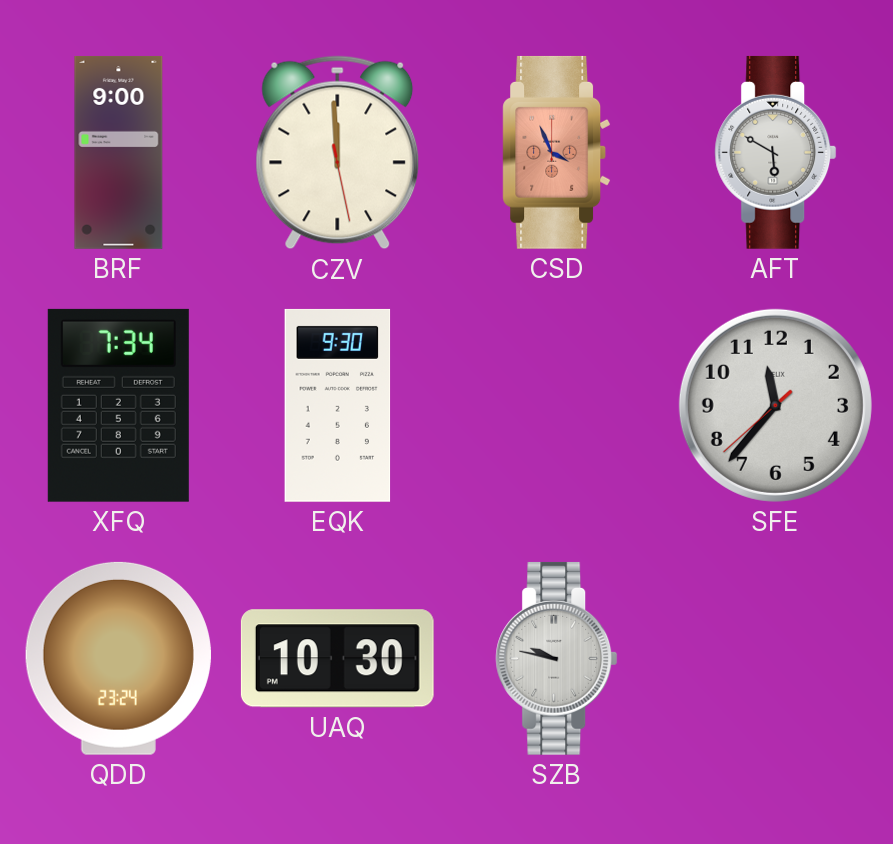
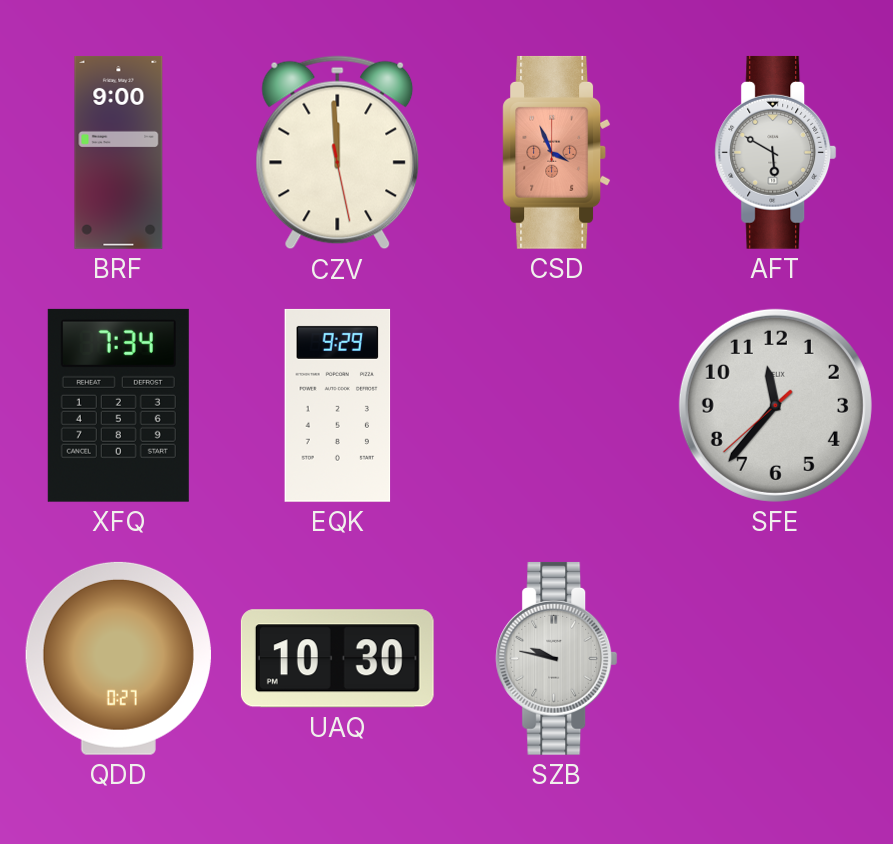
EQK: 9:30 -> 9:29
QDD: 23:24 -> 0:27
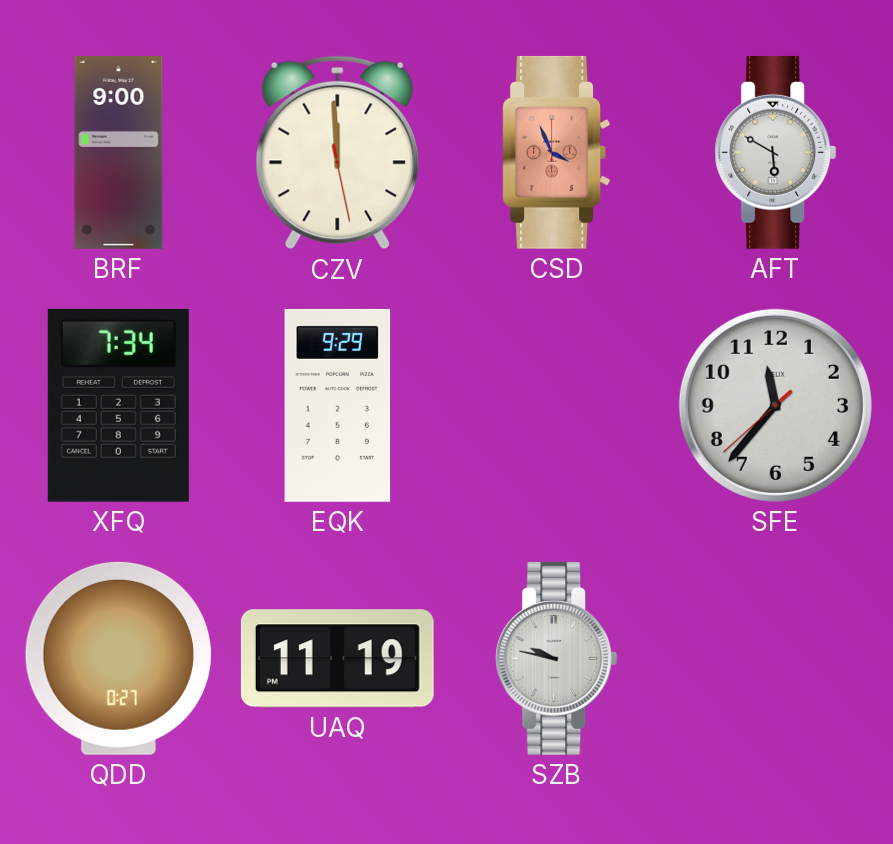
UAQ: 10:30 -> 11:19
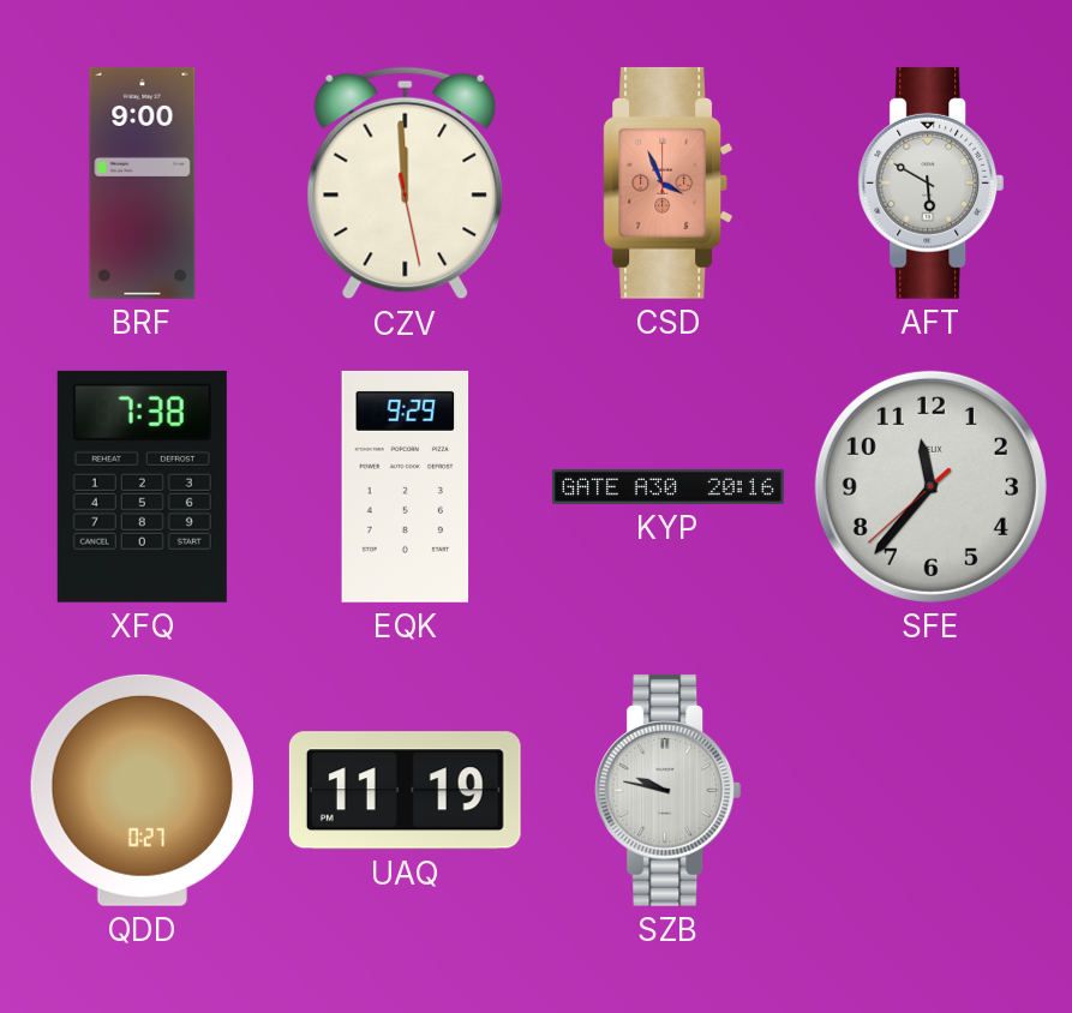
XFQ: 7:34 -> 7:38
KYP: none -> 20:16
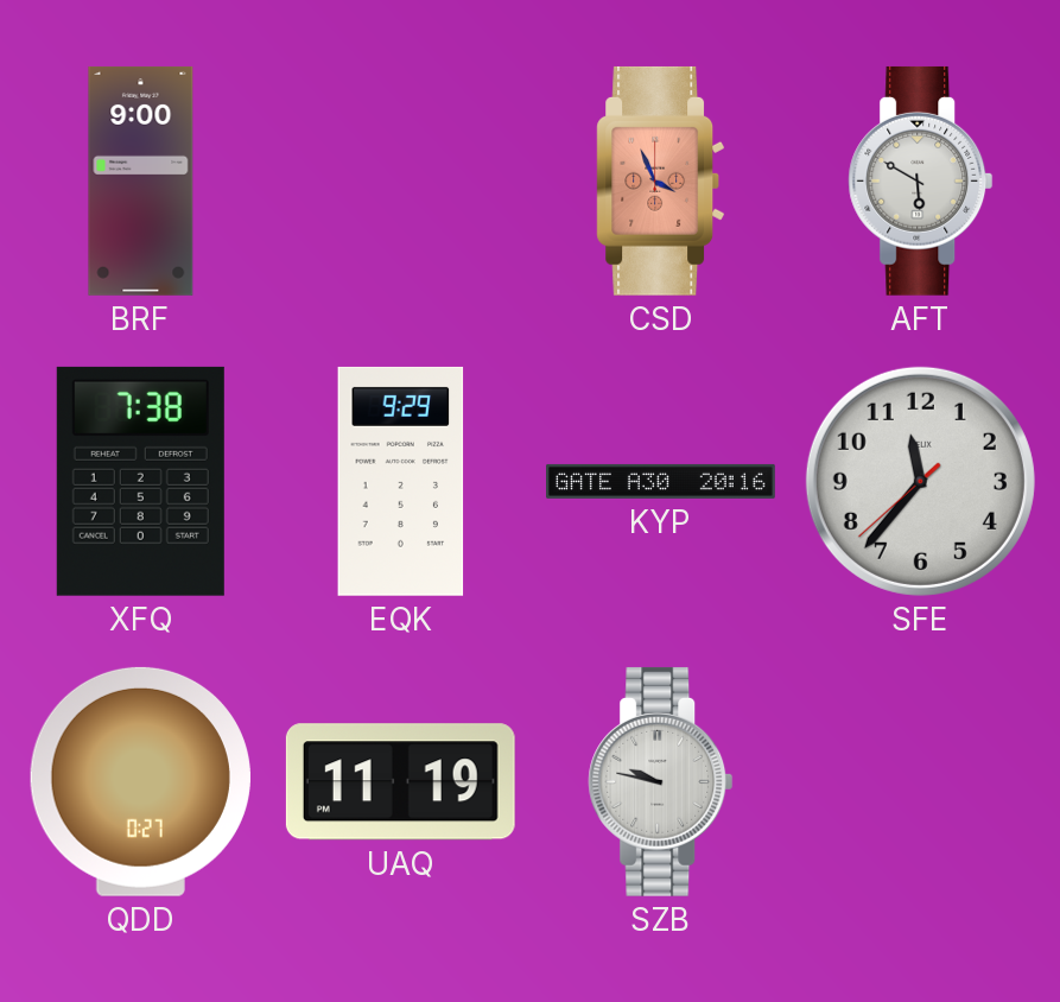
CZV: 11:59 -> none
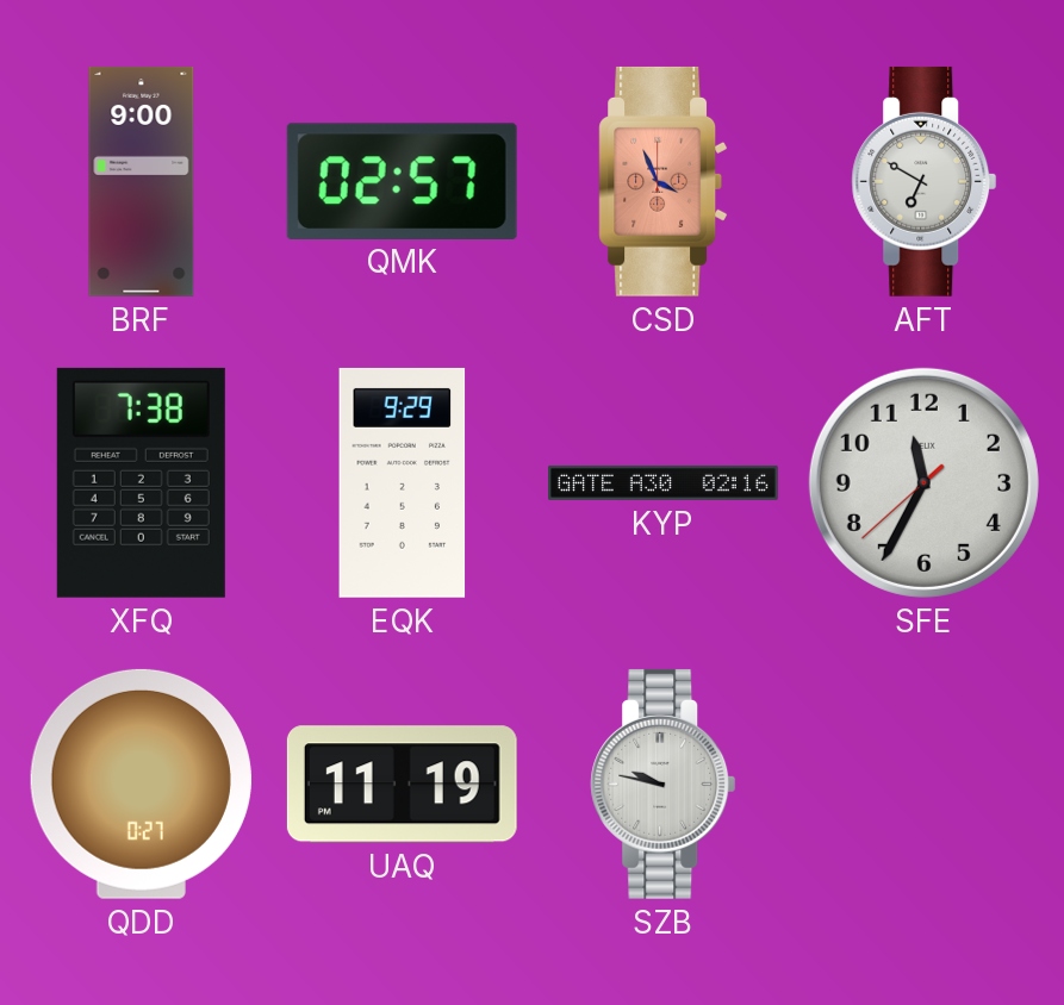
QMK: none -> 02:57
AFT: 5:50 -> 6:50
KYP: 20:16 -> 02:16
SFE: 11:36 -> 11:34
